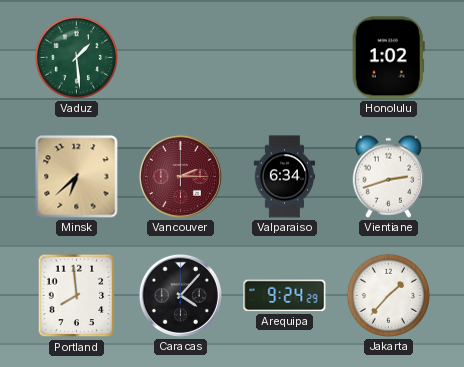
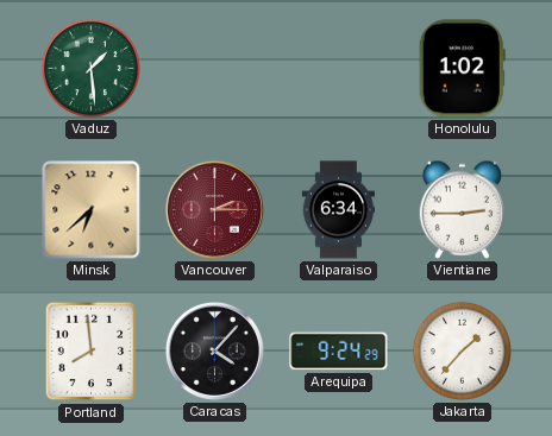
Vientiane: 2:42 -> 2:45
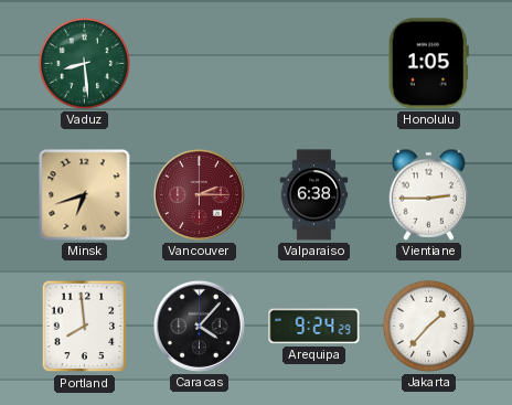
Vaduz: 1:29 -> 8:29
Honolulu: 1:02 -> 1:05
Minsk: 6:38 -> 6:42
Valparaiso: 6:34 -> 6:38
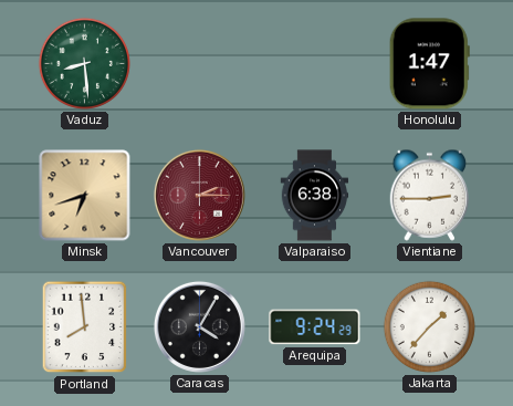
Honolulu: 1:05 -> 1:47
Caracas: 4:07 -> 4:05
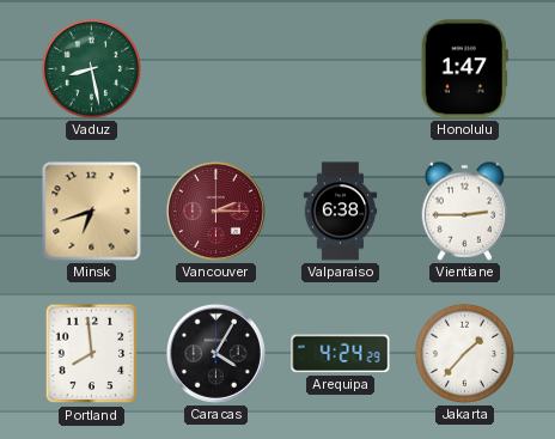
Vaduz: 8:29 -> 8:28
Arequipa: 9:24 -> 4:24
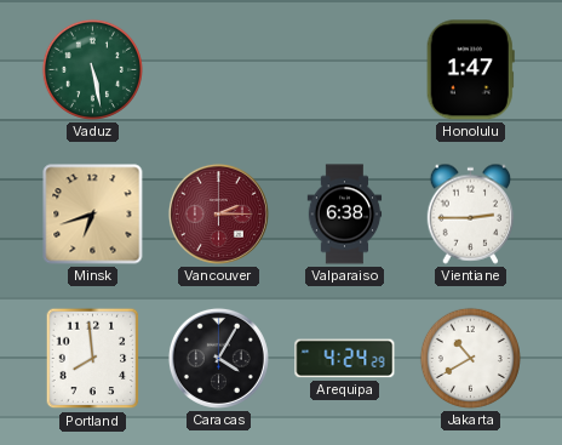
Vaduz: 8:28 -> 5:28
Jakarta: 1:37 -> 10:40
